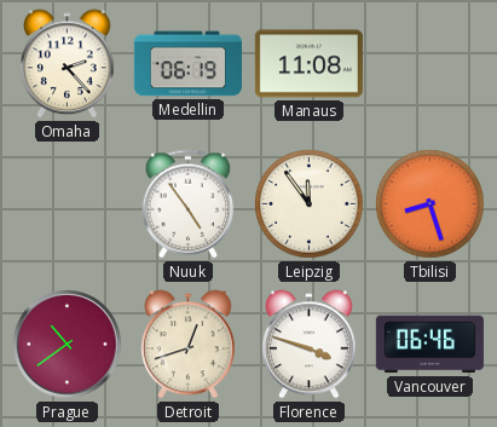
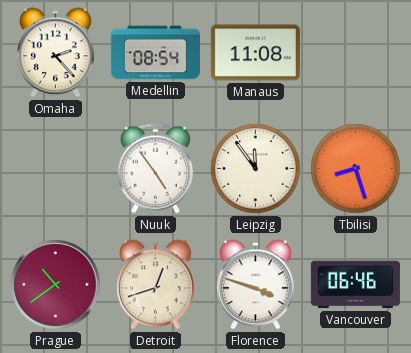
Medellin: 06:19 -> 08:54
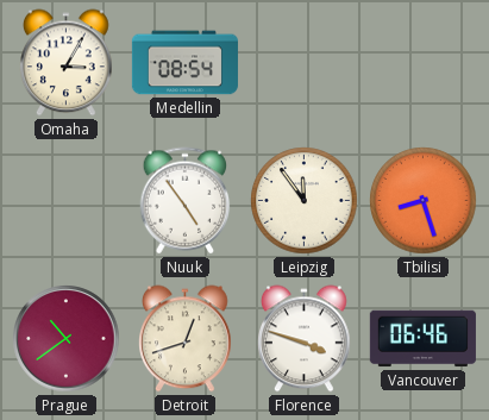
Omaha: 2:23 -> 3:05
Manaus: 11:08 -> none
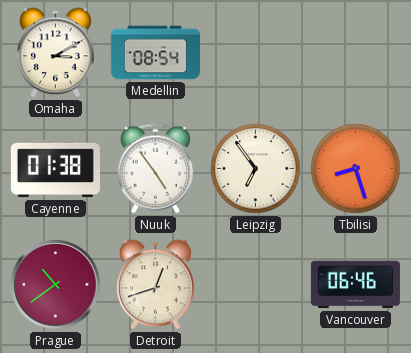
Omaha: 3:05 -> 3:10
Cayenne: none -> 01:38
Leipzig: 11:54 -> 6:54
Florence: 3:48 -> none
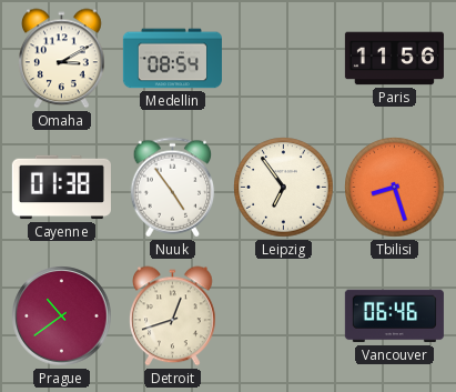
Paris: none -> 11:56
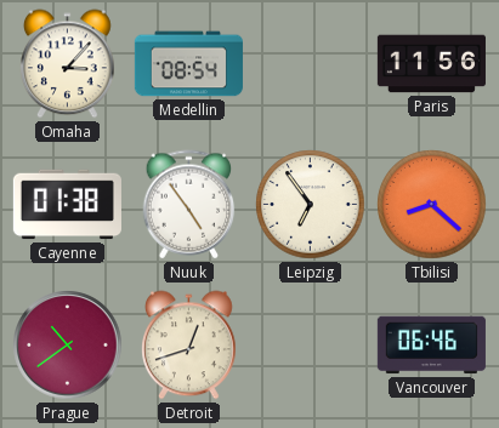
Omaha: 3:10 -> 3:07
Tbilisi: 8:27 -> 8:22
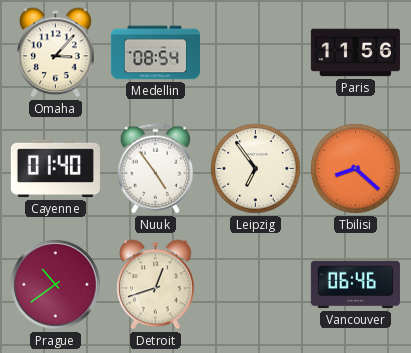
Cayenne: 01:38 -> 01:40
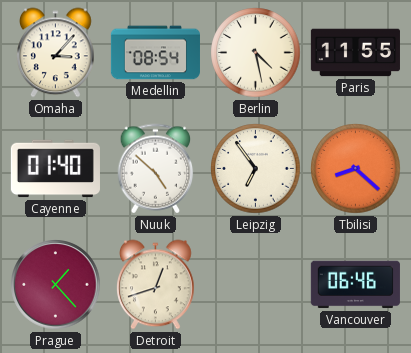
Berlin: none -> 4:28
Paris: 11:56 -> 11:55
Nuuk: 4:54 -> 4:52
Prague: 10:39 -> 1:23
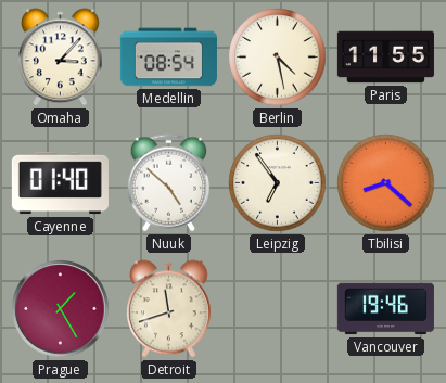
Prague: 1:23 -> 1:25
Detroit: 12:42 -> 11:42
Vancouver: 06:46 -> 19:46
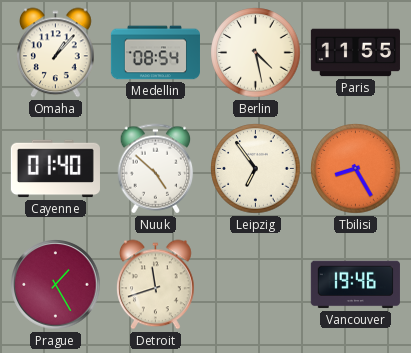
Omaha: 3:07 -> 1:07
Tbilisi: 8:22 -> 8:25
